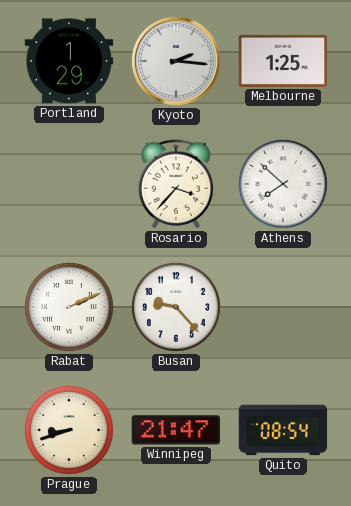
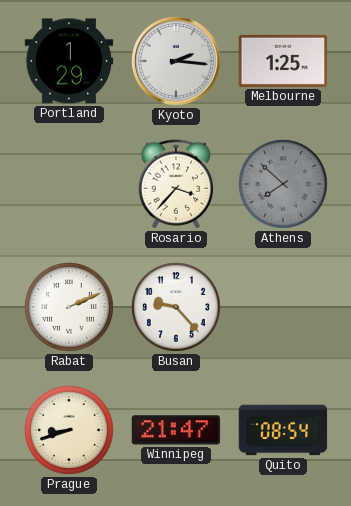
Athens dial: white -> grey
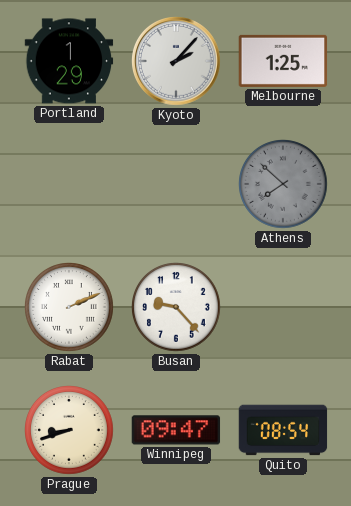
Kyoto: 2:16 -> 2:07
Rosario: 3:37 -> none
Winnipeg: 21:47 -> 09:47
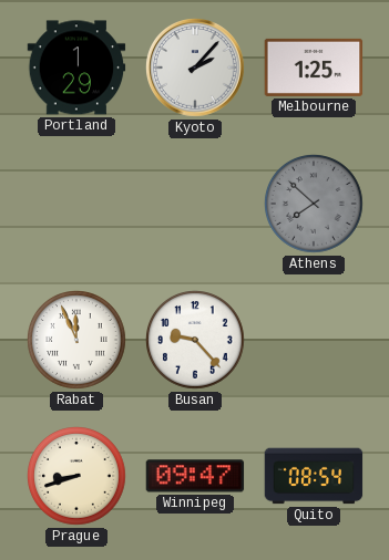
Rabat: 2:11 -> 11:56
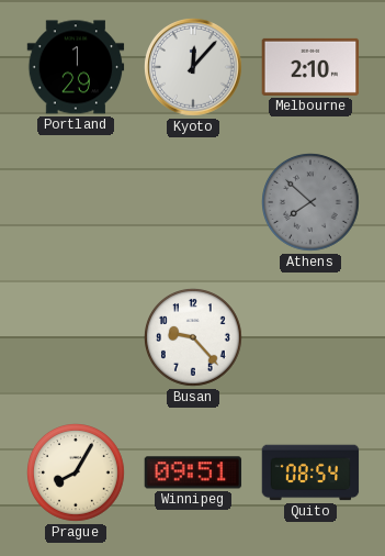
Kyoto: 2:07 -> 12:07
Melbourne: 1:25 -> 2:10
Rabat: 11:56 -> none
Prague: 8:42 -> 8:05
Winnipeg: 09:47 -> 09:51
